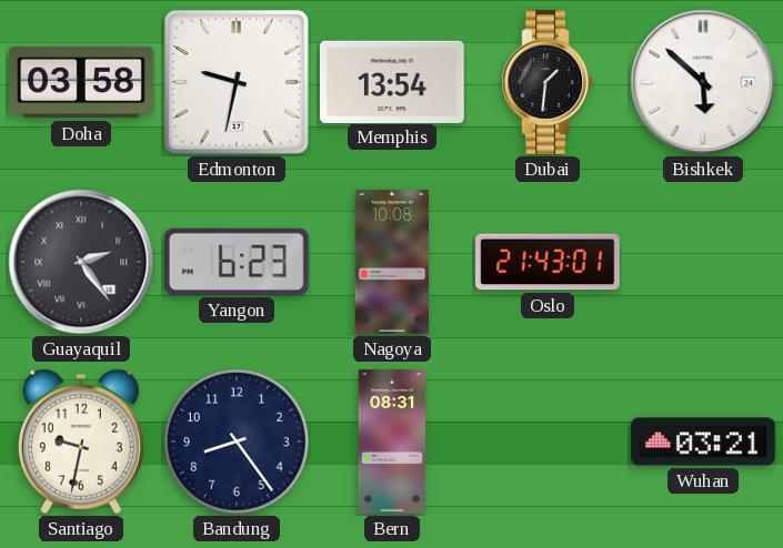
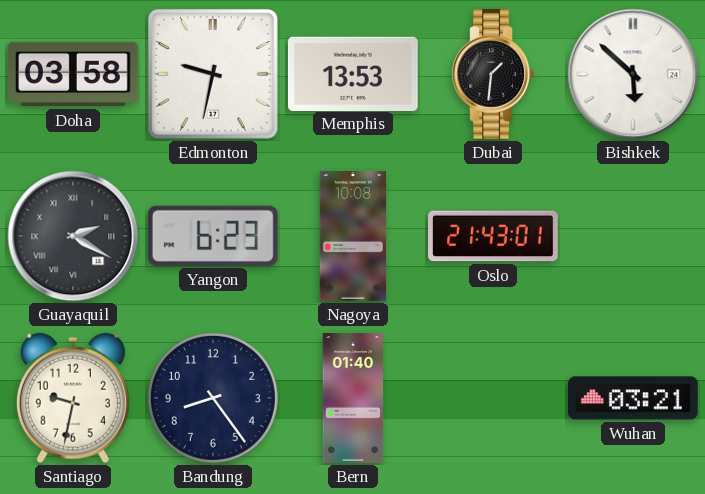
Memphis: 13:54 -> 13:53
Guayaquil: 2:24 -> 2:20
Bern: 08:31 -> 01:40
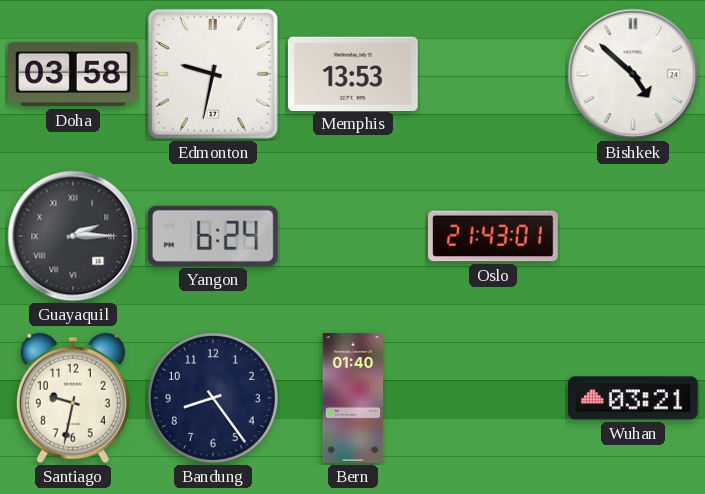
Dubai: 1:31 -> none
Bishkek: 5:52 -> 4:52
Guayaquil: 2:20 -> 2:15
Yangon: 6:23 -> 6:24
Nagoya: 10:08 -> none
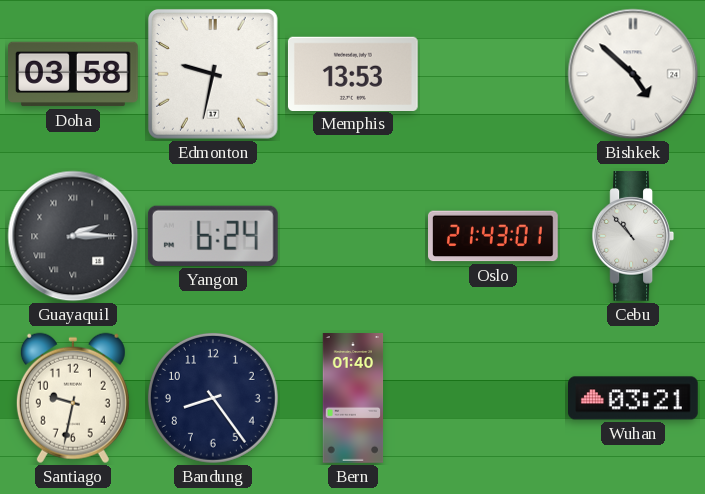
Cebu: none -> 10:53
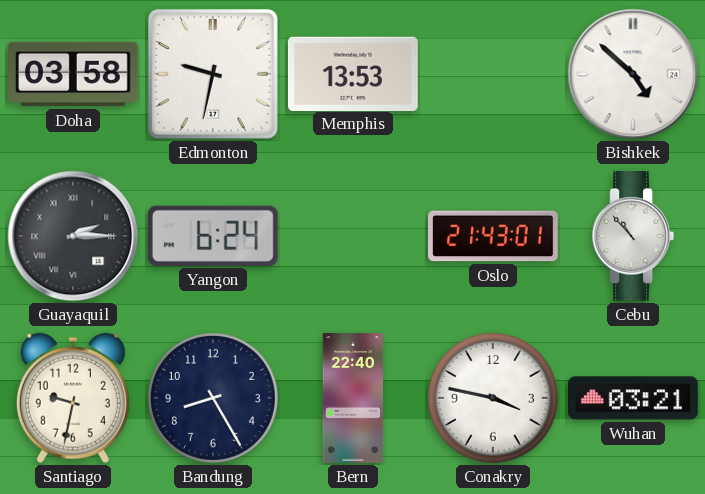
Bandung: 8:24 -> 8:25
Bern: 01:40 -> 22:40
Conakry: none -> 3:47
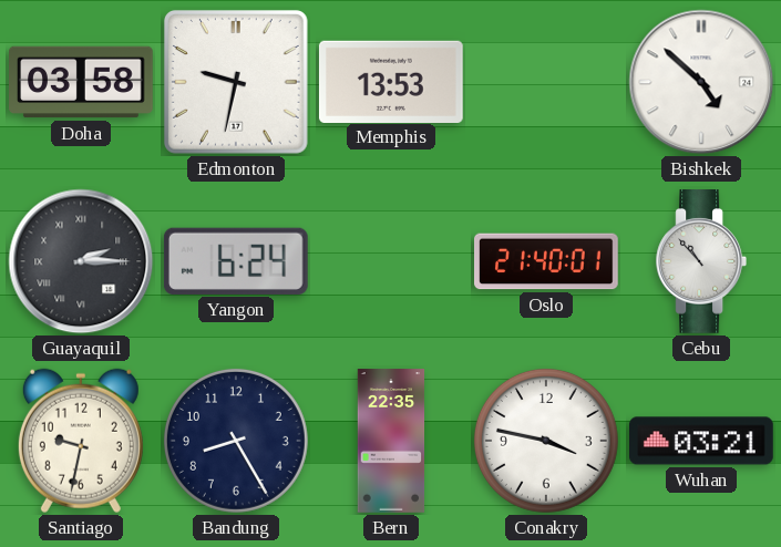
Oslo: 21:43 -> 21:40
Bern: 22:40 -> 22:35
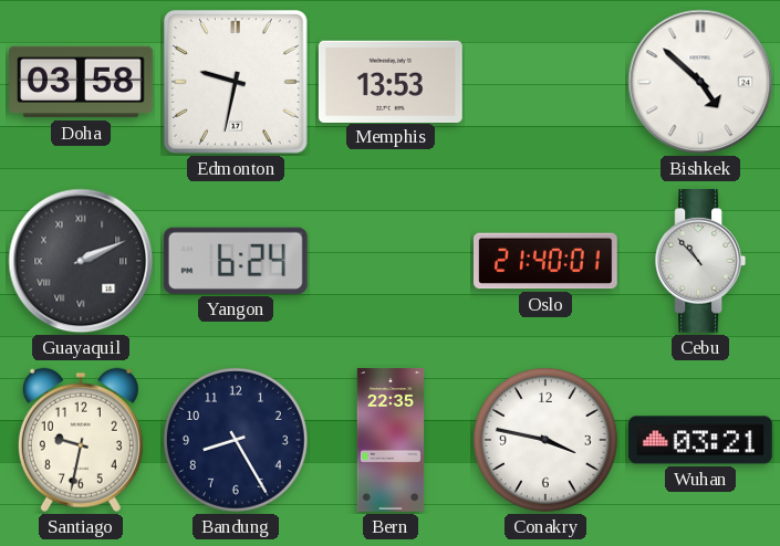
Guayaquil: 2:15 -> 2:11
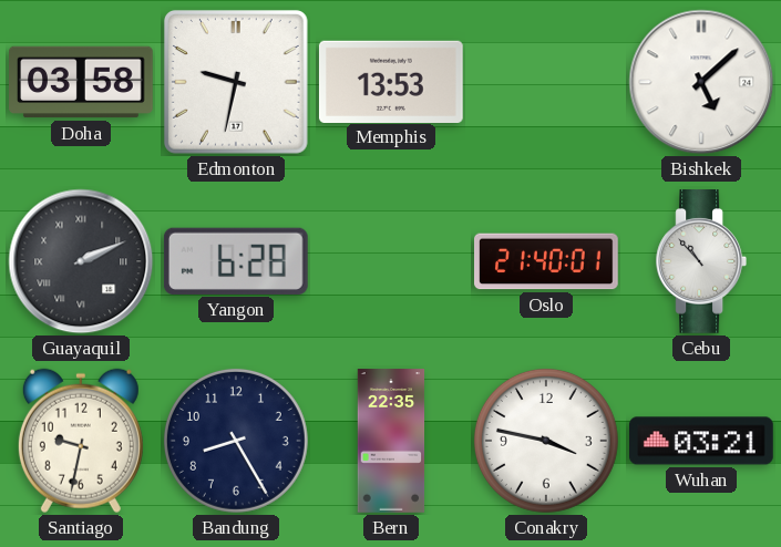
Bishkek: 4:52 -> 5:08
Yangon: 6:24 -> 6:28
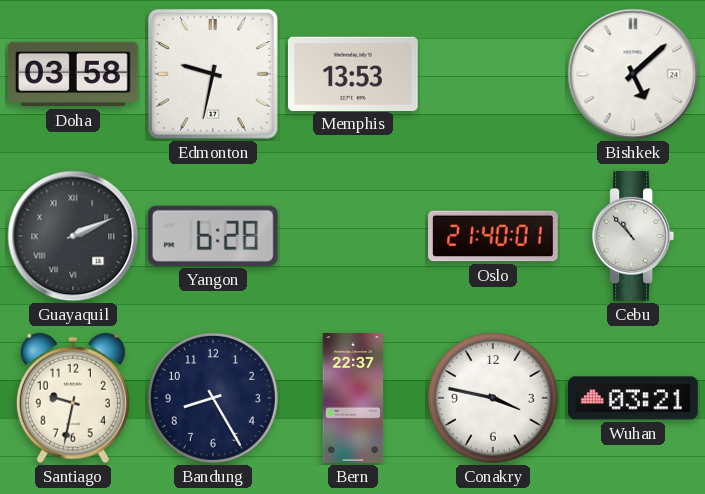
Bern: 22:35 -> 22:37
